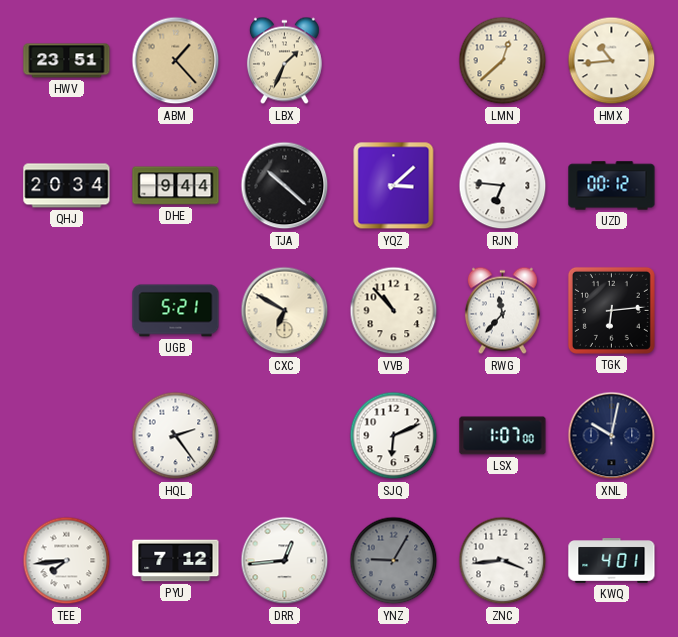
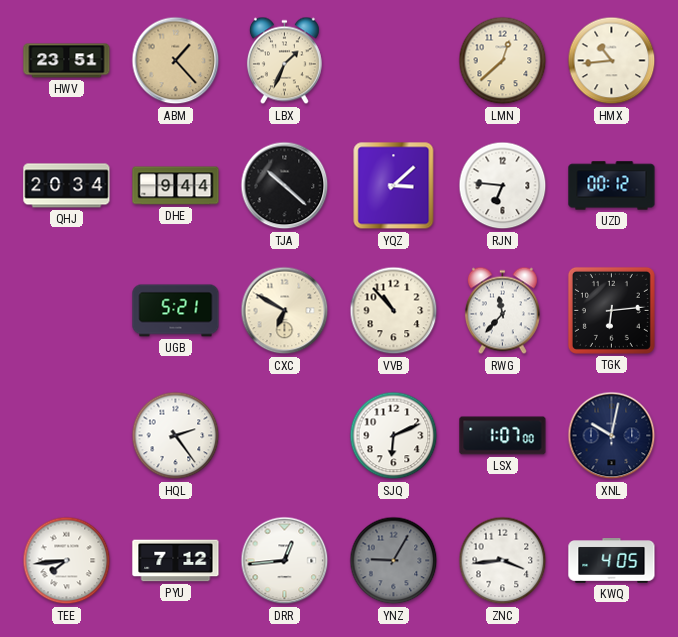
KWQ: 4:01 -> 4:05
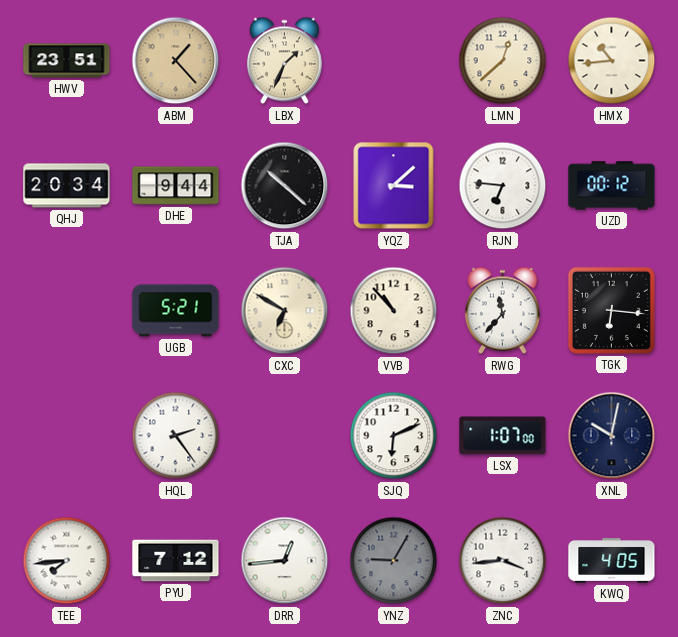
TGK: 6:14 -> 6:16
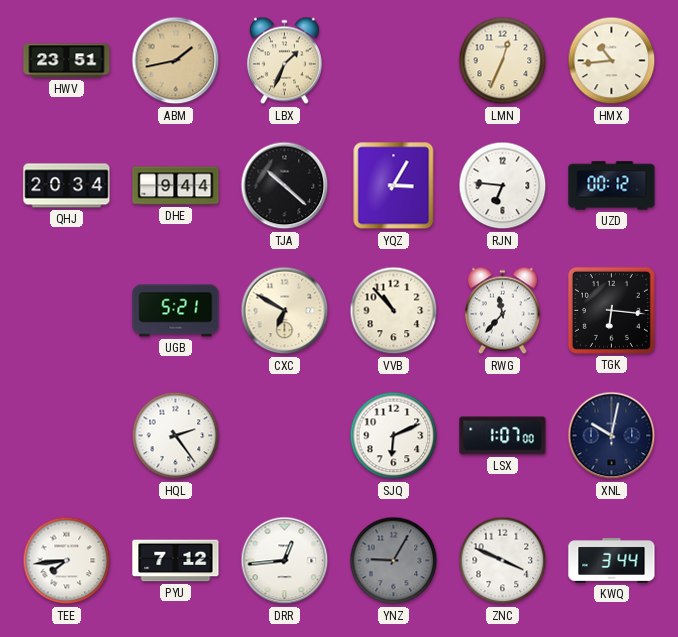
ABM: 1:23 -> 1:43
LMN: 12:38 -> 12:34
YQZ: 3:08 -> 3:05
ZNC: 3:44 -> 3:49
KWQ: 4:05 -> 3:44
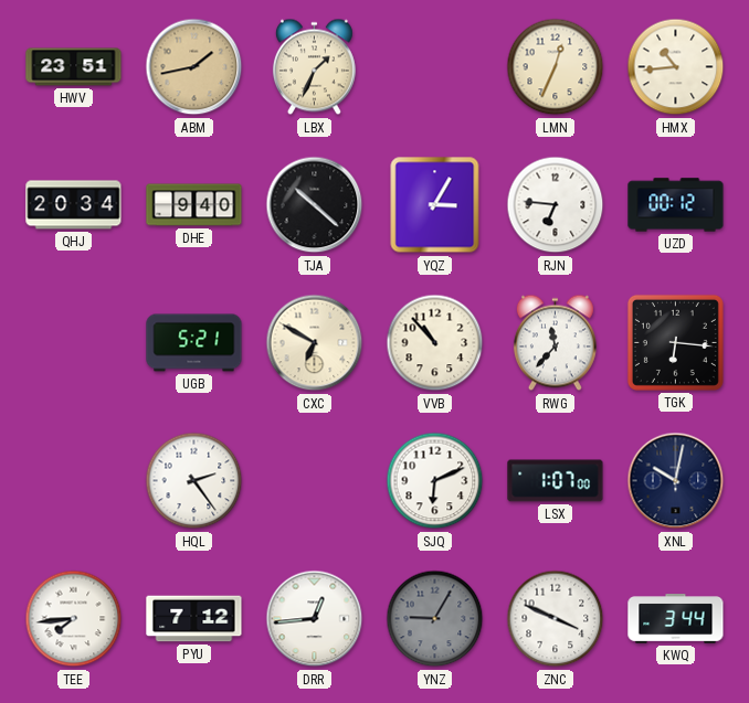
DHE: 9:44 -> 9:40
